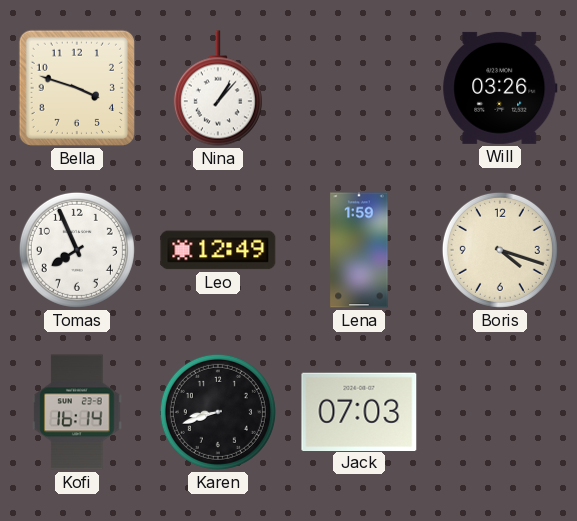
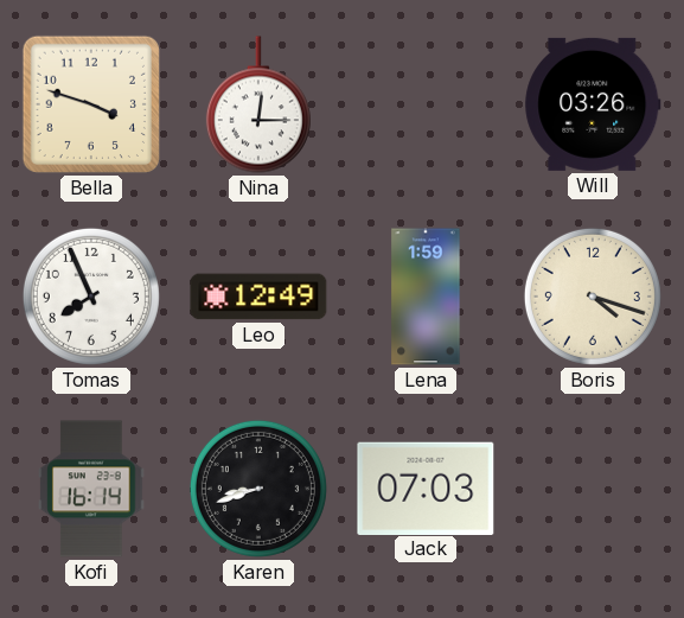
Nina: 1:07 -> 12:15
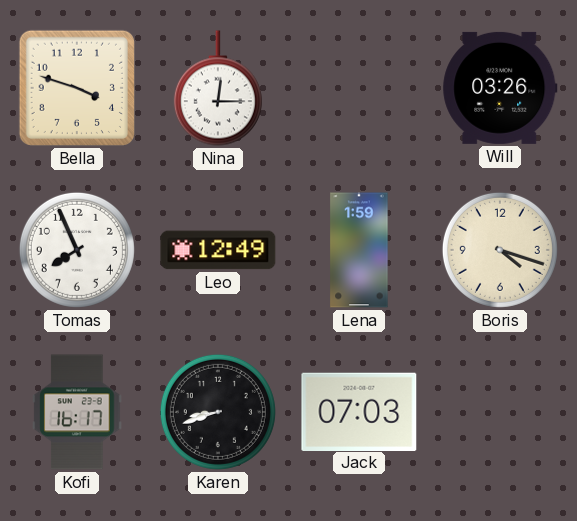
Kofi: 16:14 -> 16:17
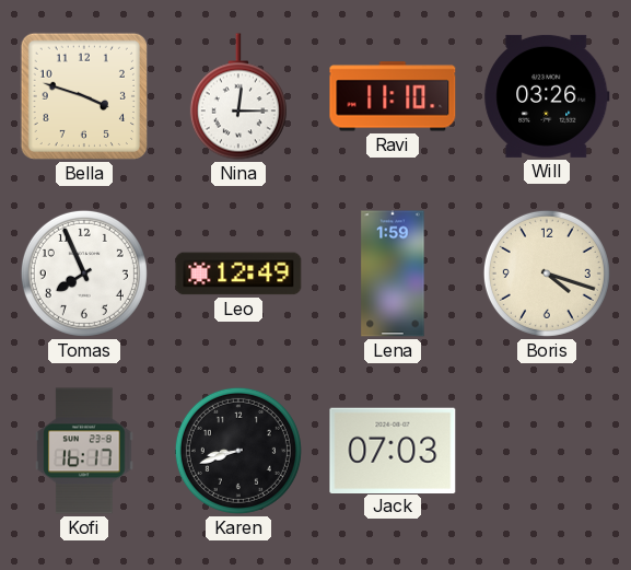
Ravi: none -> 11:10
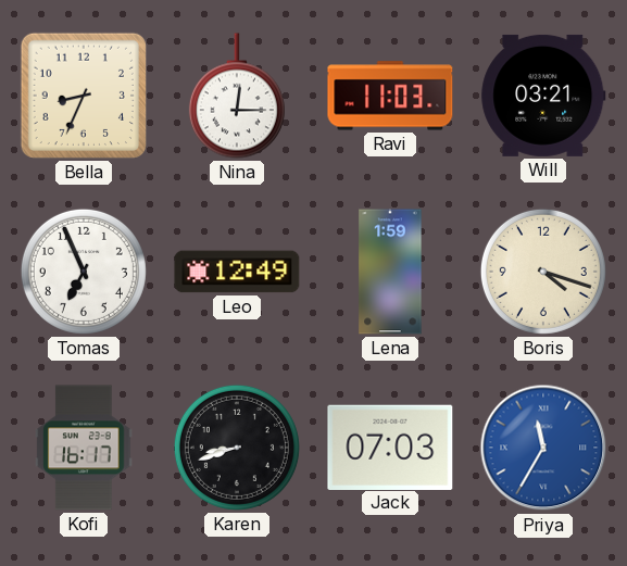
Bella: 3:48 -> 8:34
Ravi: 11:10 -> 11:03
Will: 03:26 -> 03:21
Tomas: 7:56 -> 6:56
Priya: none -> 11:35
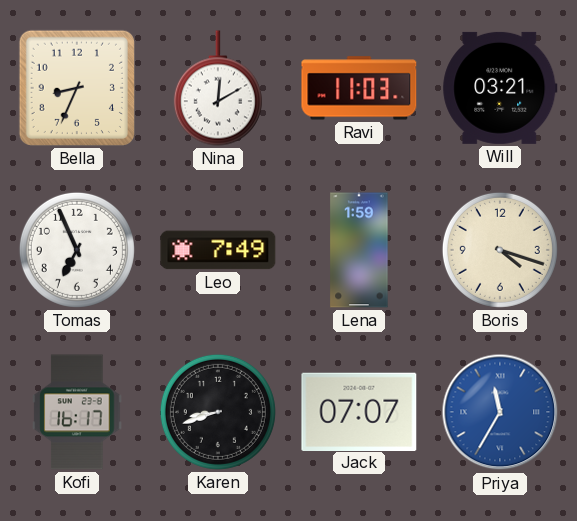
Nina: 12:15 -> 12:10
Leo: 12:49 -> 7:49
Jack: 07:03 -> 07:07
